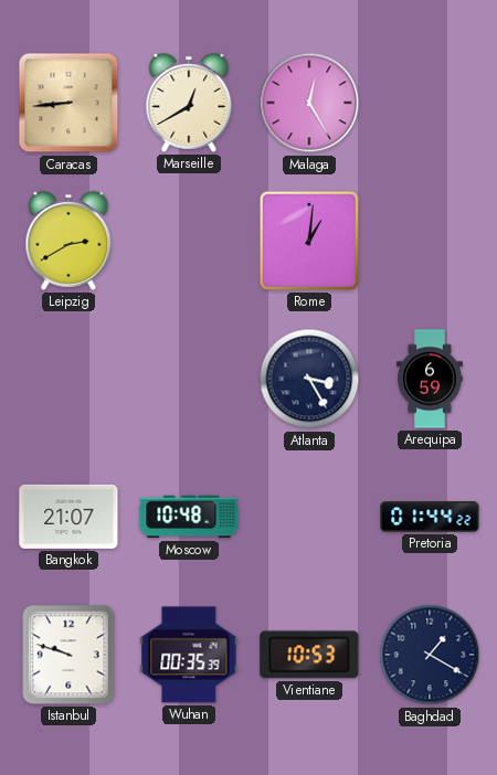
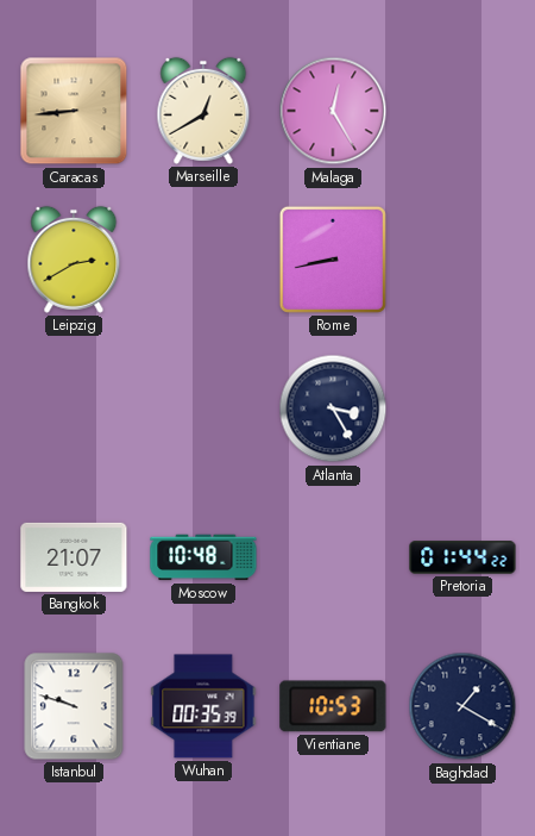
Rome: 1:01 -> 8:43
Arequipa: 6:59 -> none
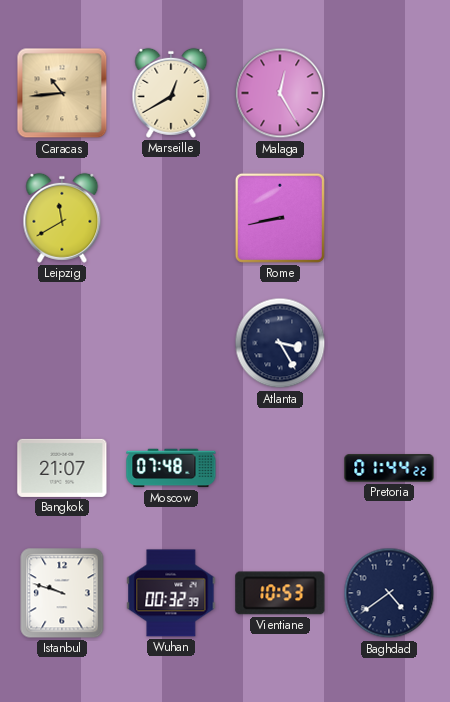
Caracas: 8:44 -> 10:44
Leipzig: 2:40 -> 11:40
Moscow: 10:48 -> 07:48
Wuhan: 00:35 -> 00:32
Baghdad: 1:20 -> 4:39
